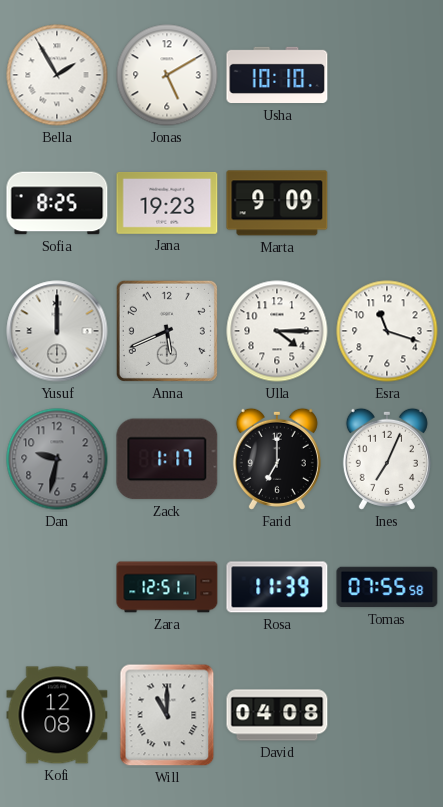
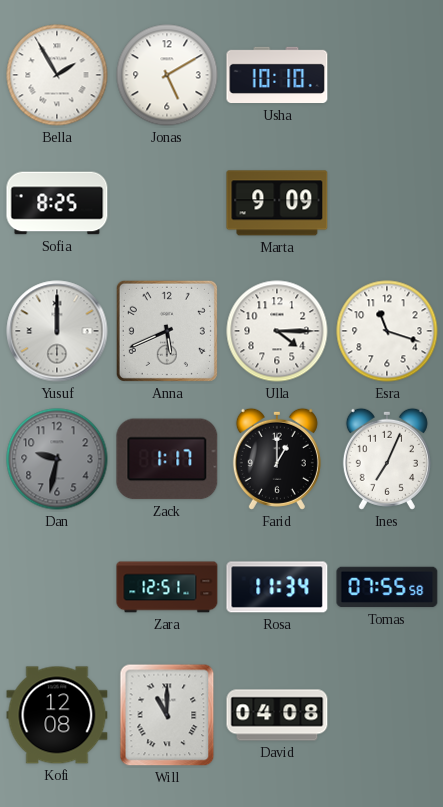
Jana: 19:23 -> none
Farid: 7:00 -> 1:00
Rosa: 11:39 -> 11:34
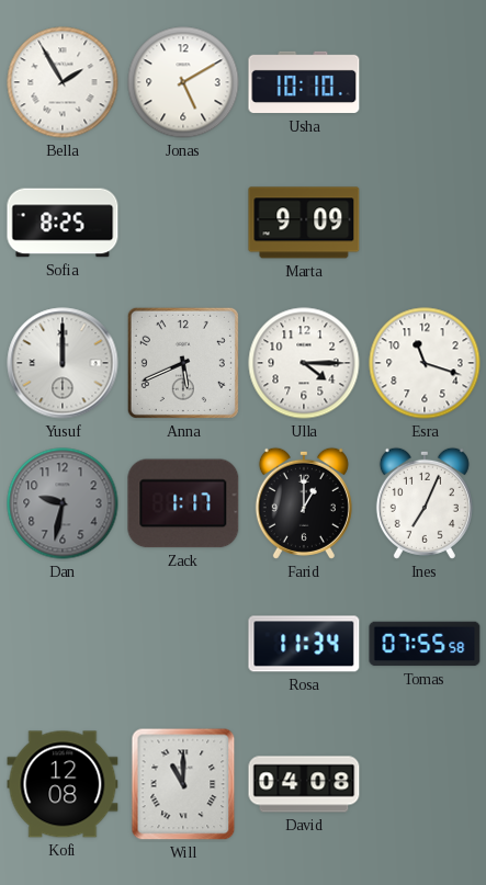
Zara: 12:51 -> none
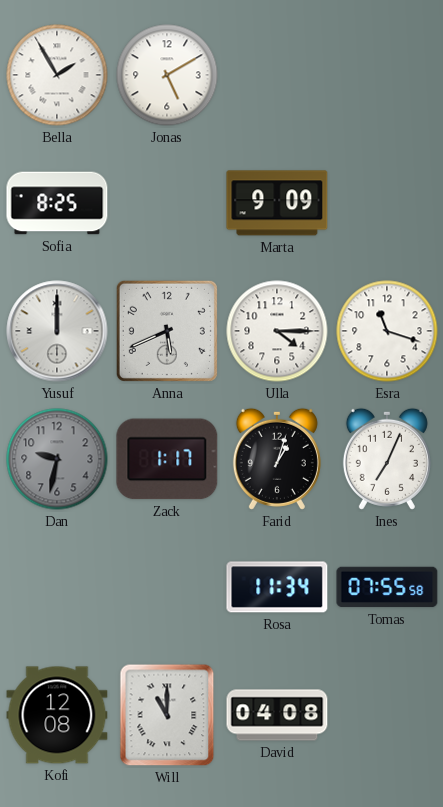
Usha: 10:10 -> none
Farid: 1:00 -> 1:03
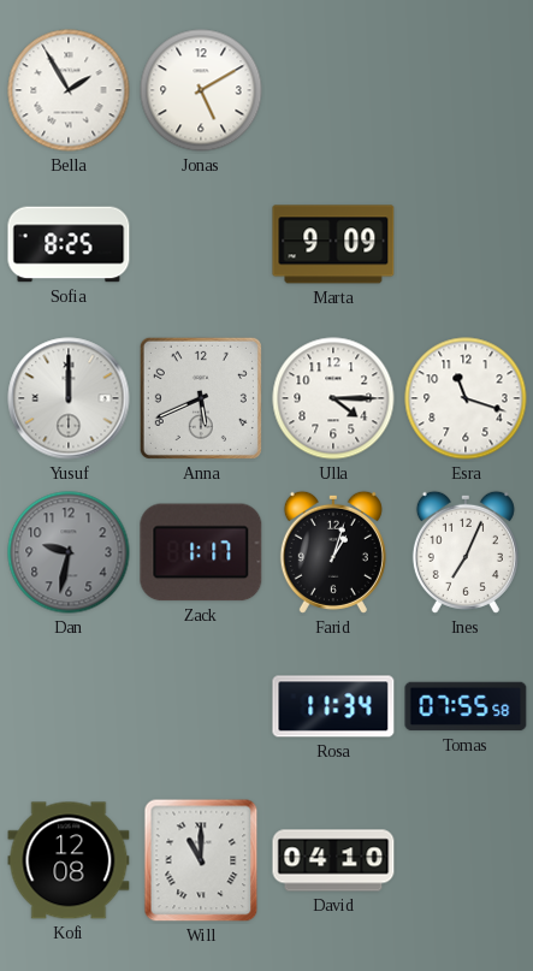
David: 04:08 -> 04:10
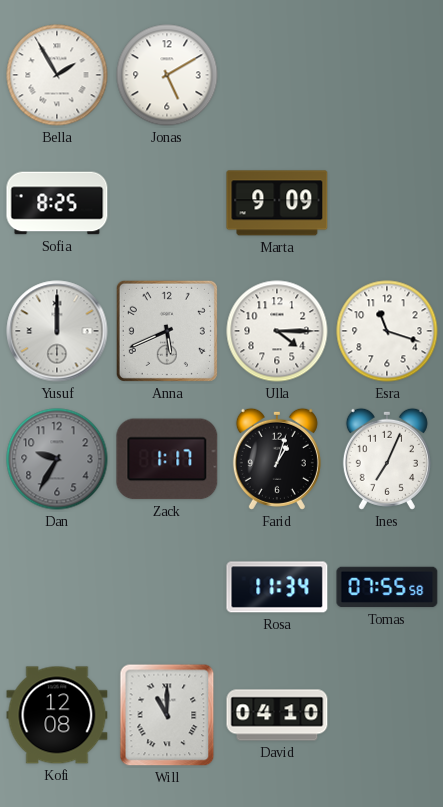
Dan: 9:32 -> 9:35
